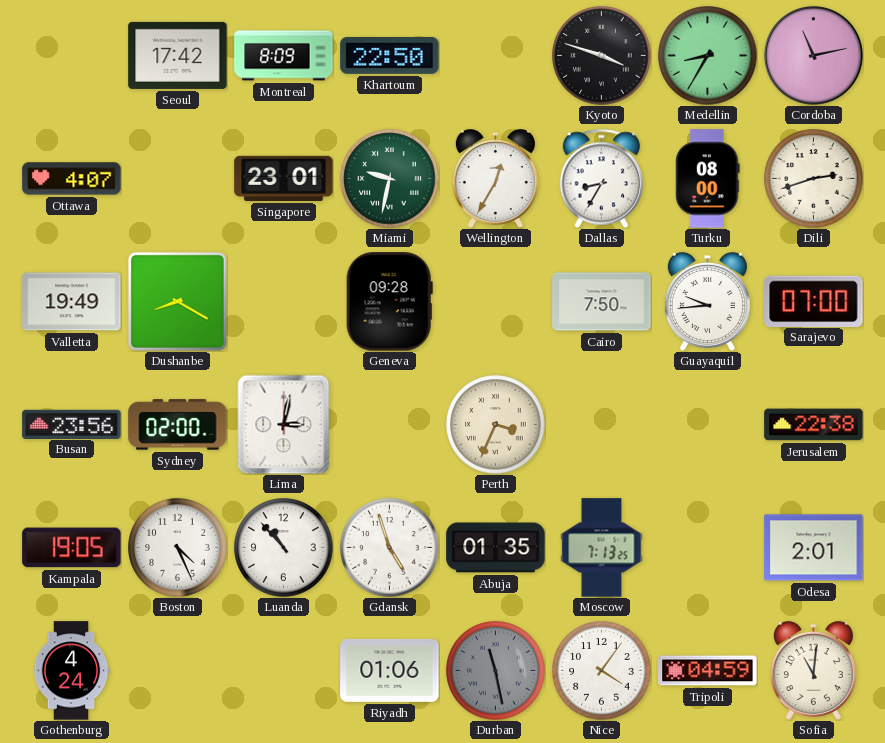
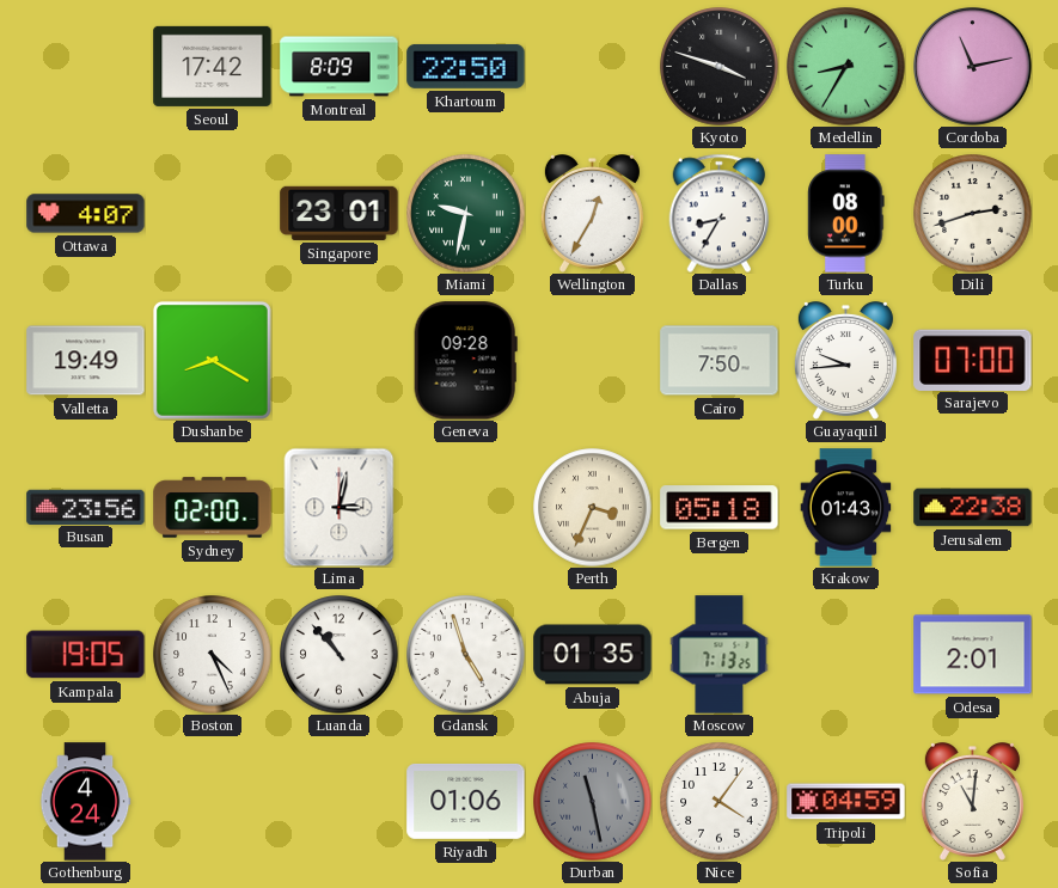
Bergen: none -> 05:18
Krakow: none -> 01:43
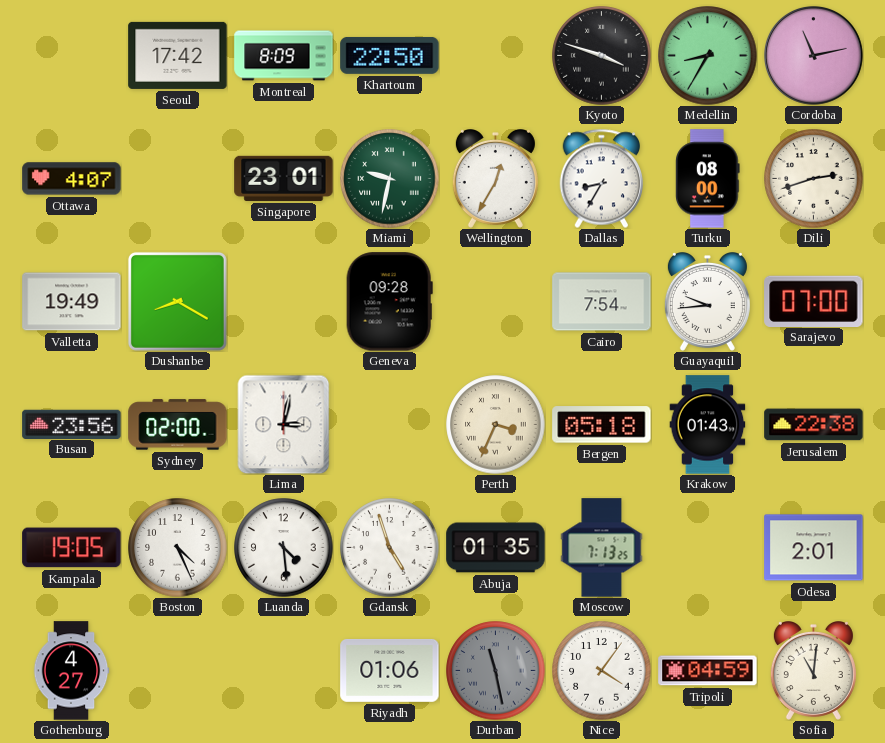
Cairo: 7:50 -> 7:54
Luanda: 10:53 -> 4:29
Gothenburg: 4:24 -> 4:27
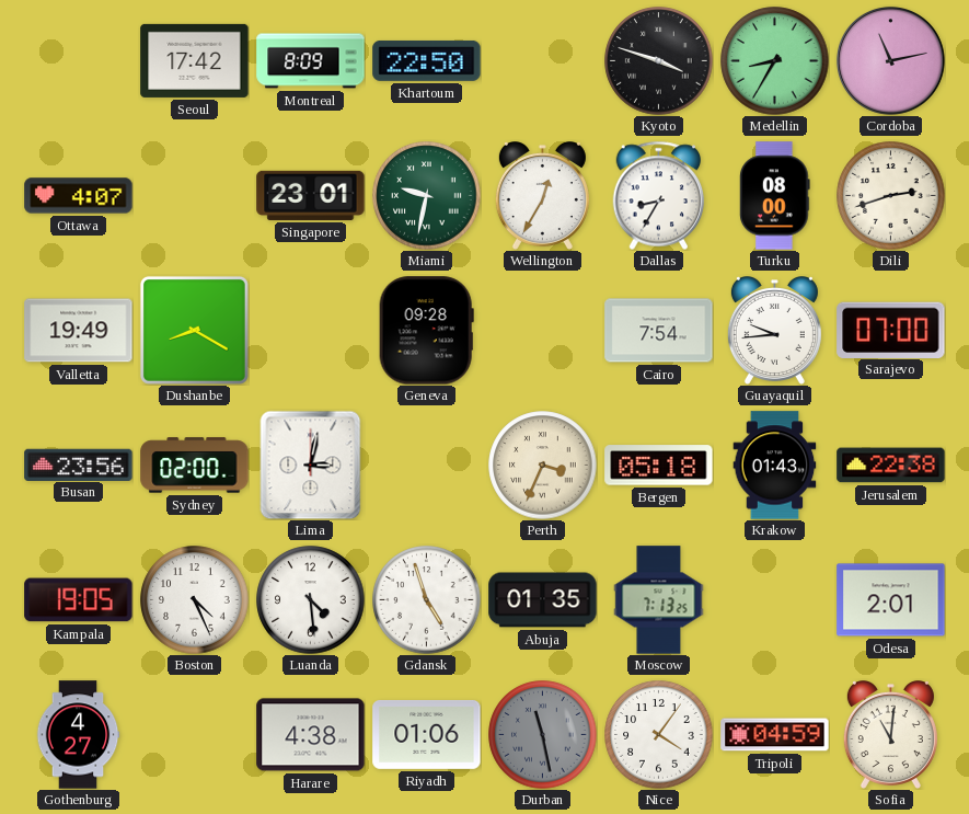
Harare: none -> 4:38
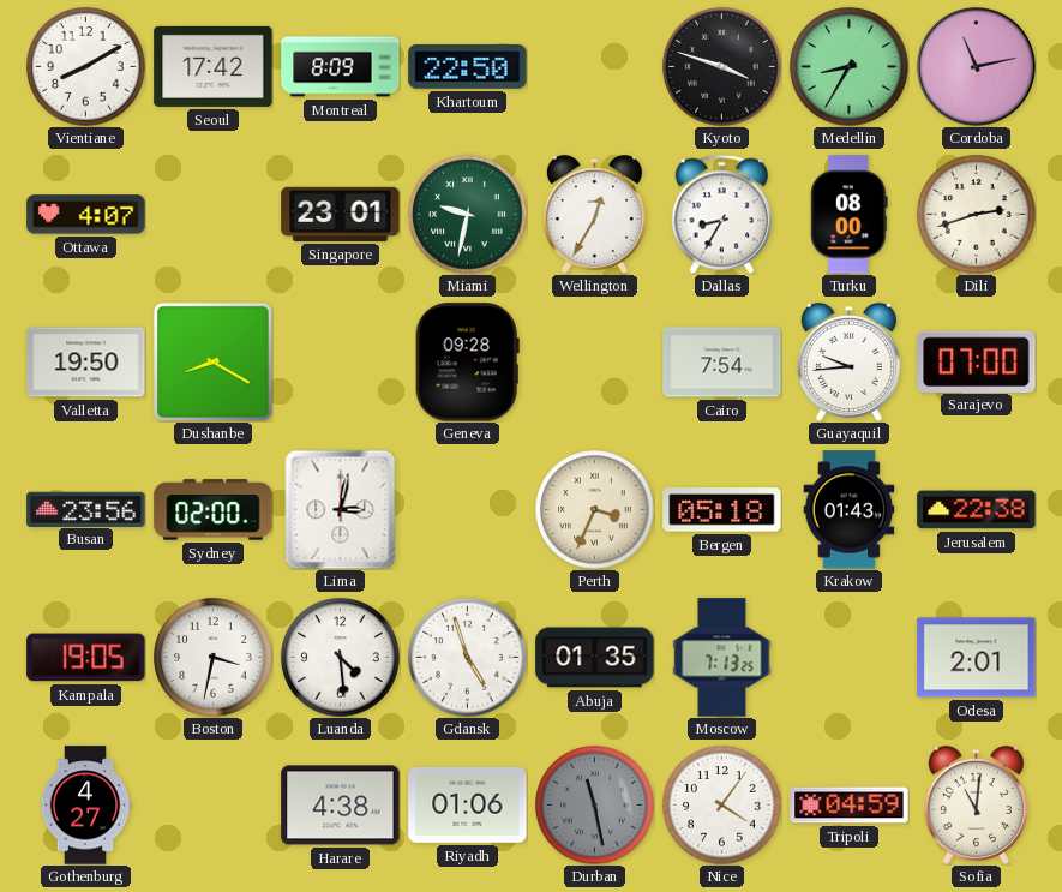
Vientiane: none -> 8:10
Valletta: 19:49 -> 19:50
Boston: 4:26 -> 3:32
